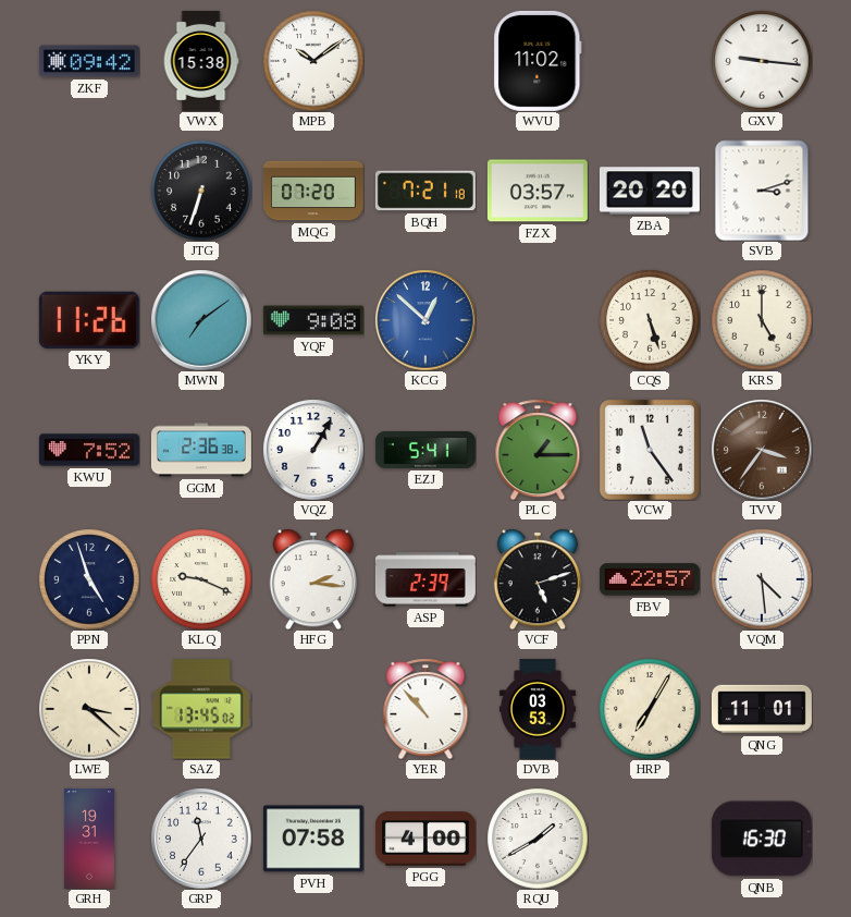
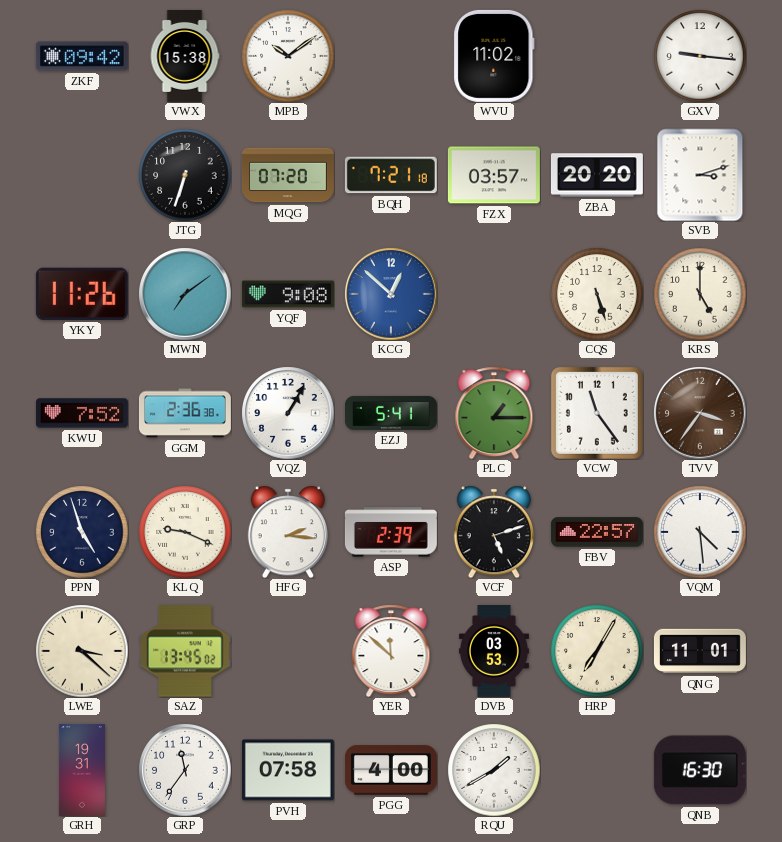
YER: 10:53 -> 11:52
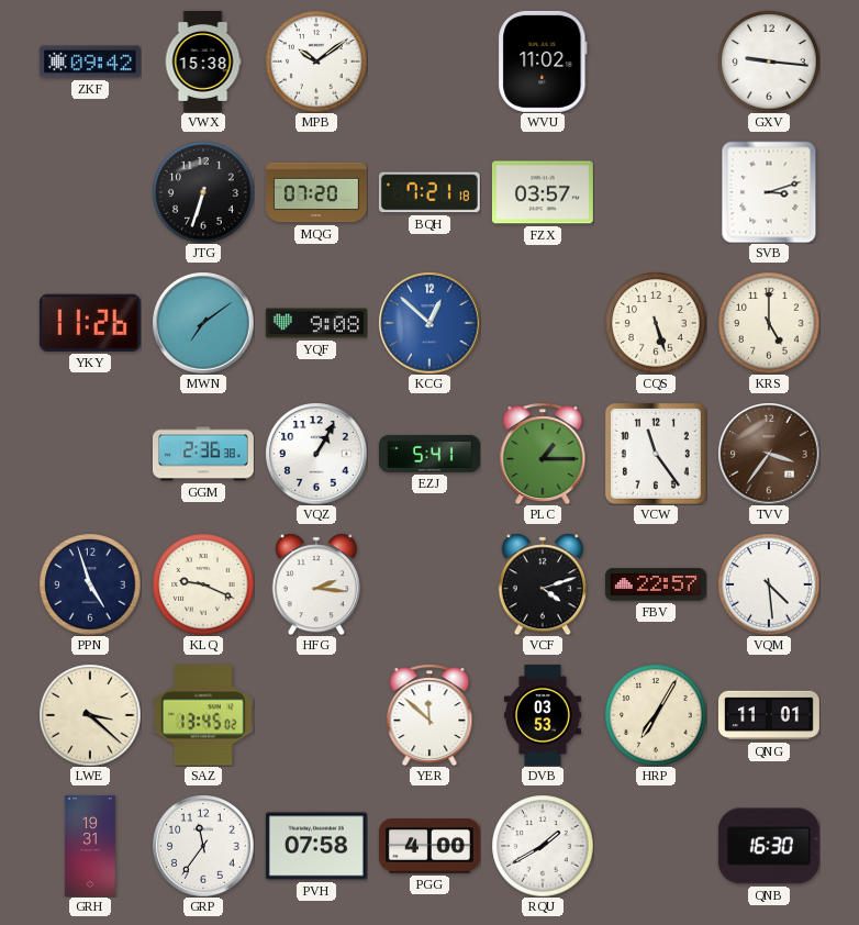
ZBA: 20:20 -> none
KWU: 7:52 -> none
ASP: 2:39 -> none
VCF: 5:12 -> 4:12
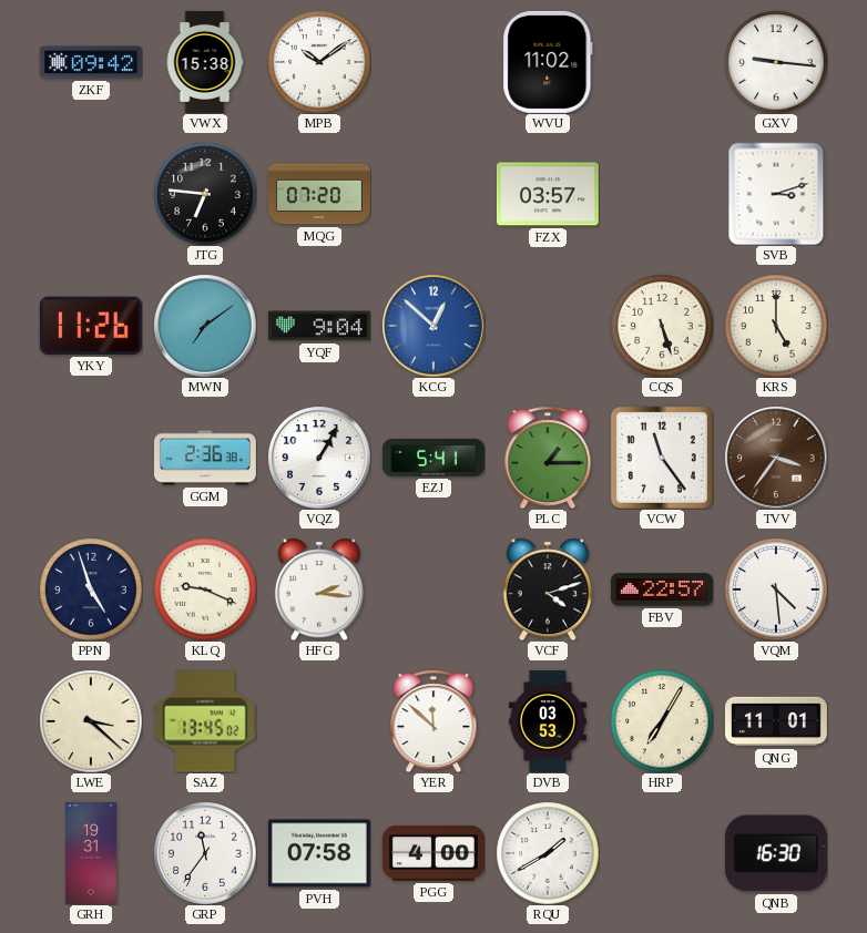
JTG: 6:33 -> 6:46
BQH: 7:21 -> none
YQF: 9:08 -> 9:04
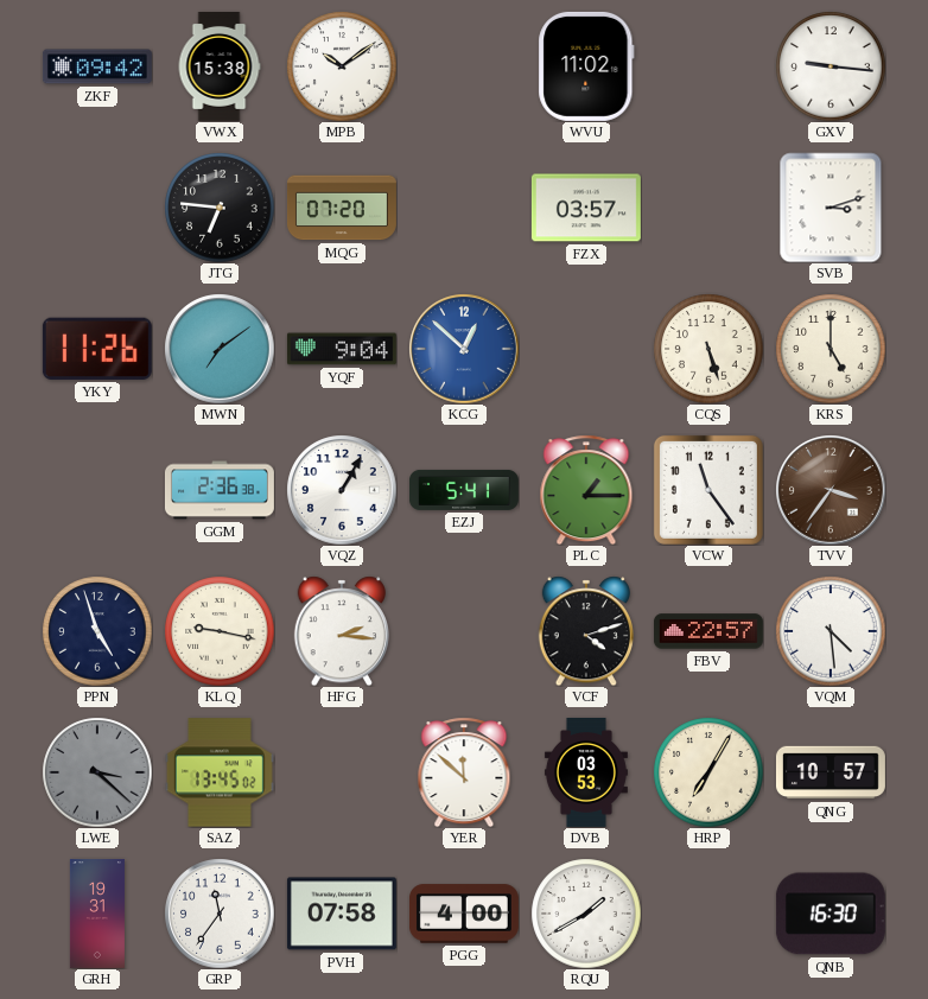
KLQ: 9:19 -> 9:17
LWE dial: cream -> grey
QNG: 11:01 -> 10:57
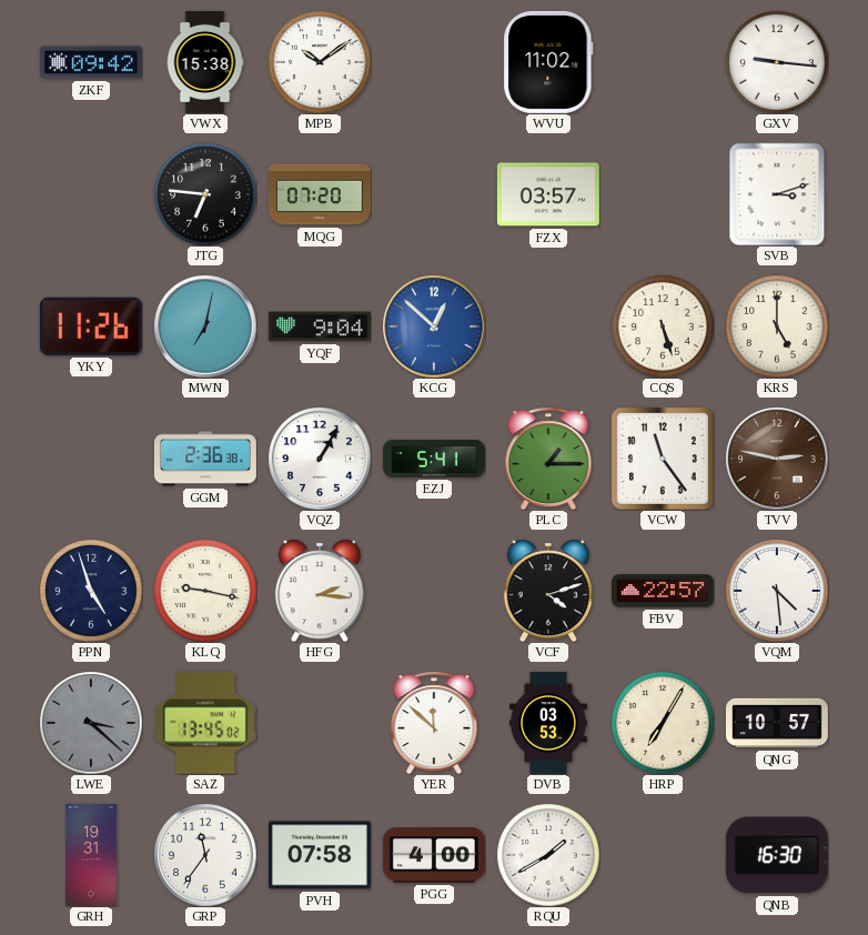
MWN: 7:09 -> 7:02
TVV: 3:36 -> 2:47
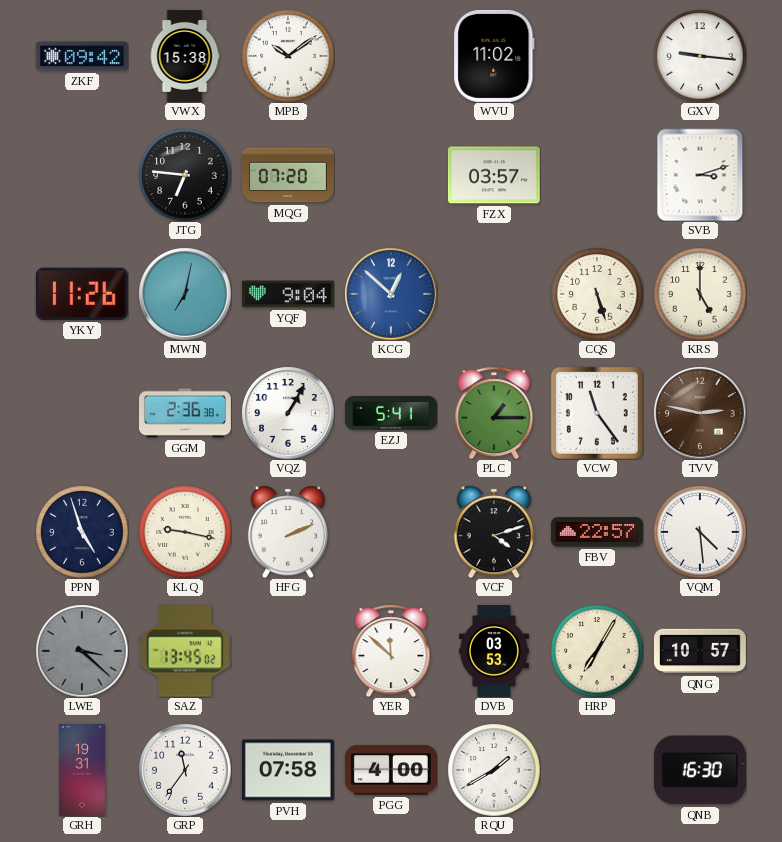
HFG: 2:16 -> 2:11
